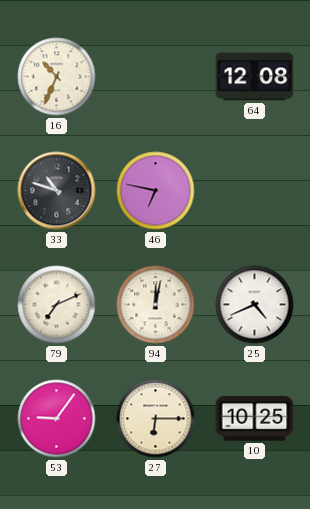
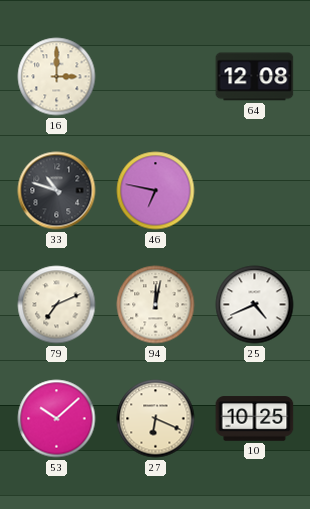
16: 10:34 -> 3:00
53: 9:06 -> 10:08
27: 6:15 -> 6:19
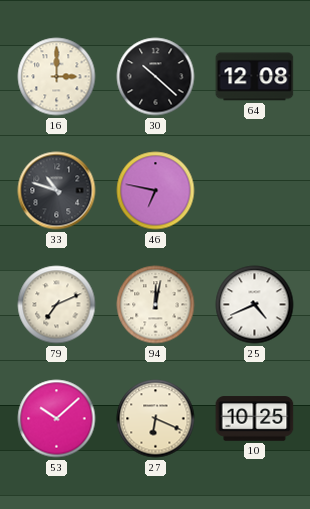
30: none -> 10:22
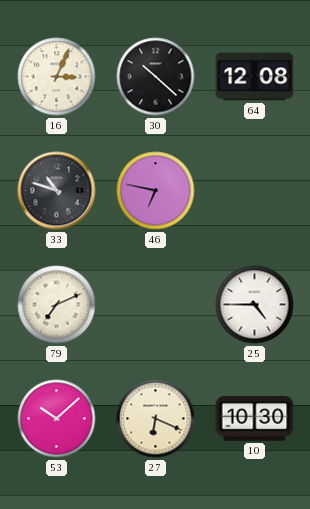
16: 3:00 -> 3:04
94: 12:02 -> none
25: 4:41 -> 4:45
10: 10:25 -> 10:30
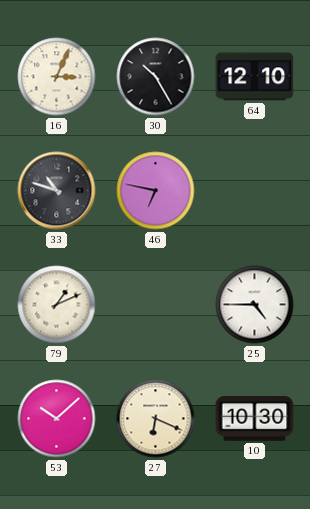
30: 10:22 -> 10:25
64: 12:08 -> 12:10
79: 7:11 -> 1:11
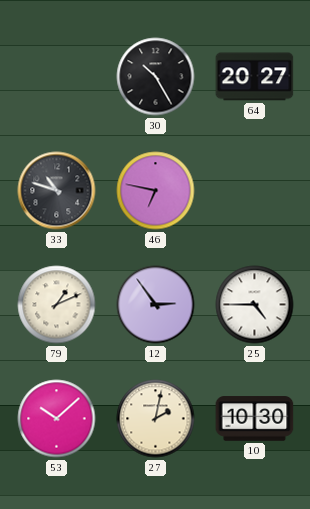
16: 3:04 -> none
64: 12:10 -> 20:27
12: none -> 2:54
27: 6:19 -> 2:02
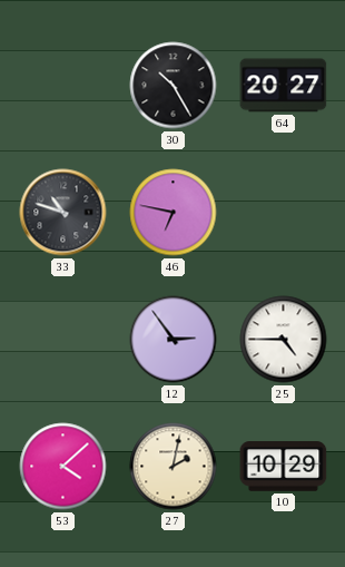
79: 1:11 -> none
53: 10:08 -> 4:08
10: 10:30 -> 10:29
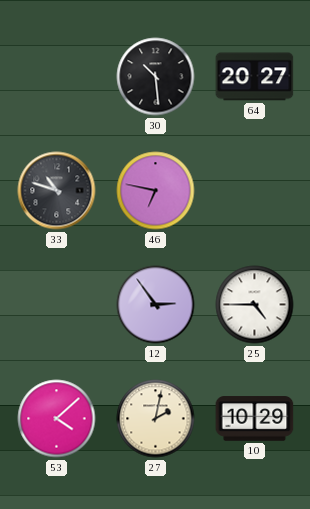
30: 10:25 -> 10:29
